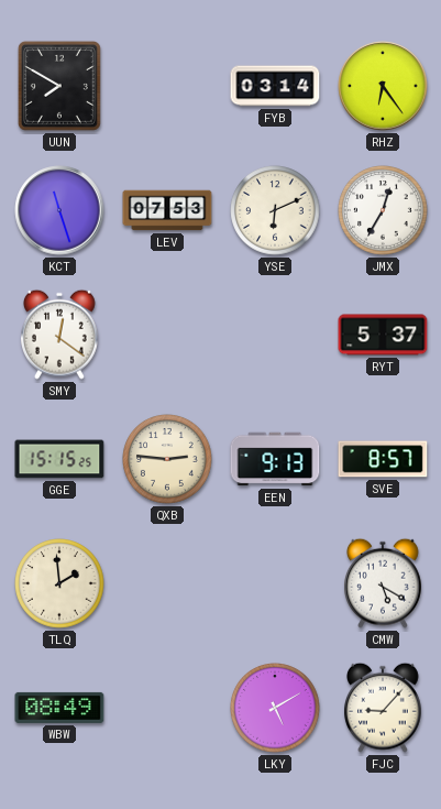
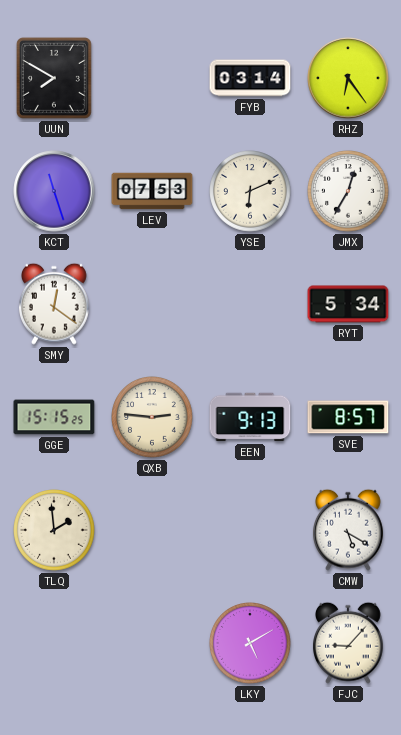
RYT: 5:37 -> 5:34
WBW: 08:49 -> none
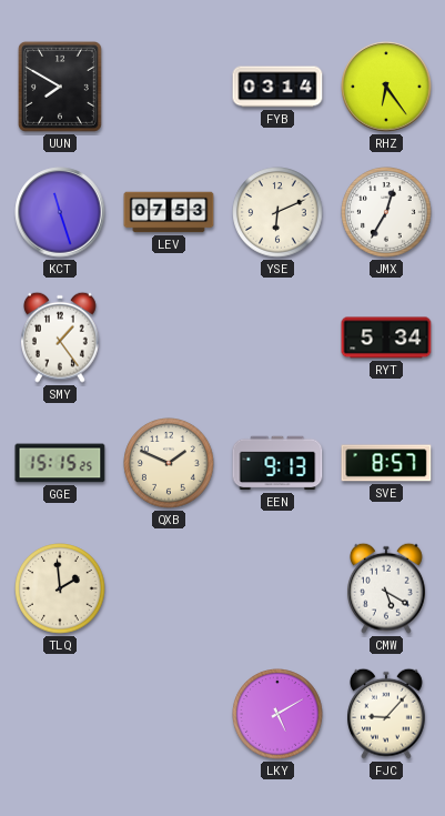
SMY: 12:21 -> 1:24
QXB: 2:46 -> 1:49
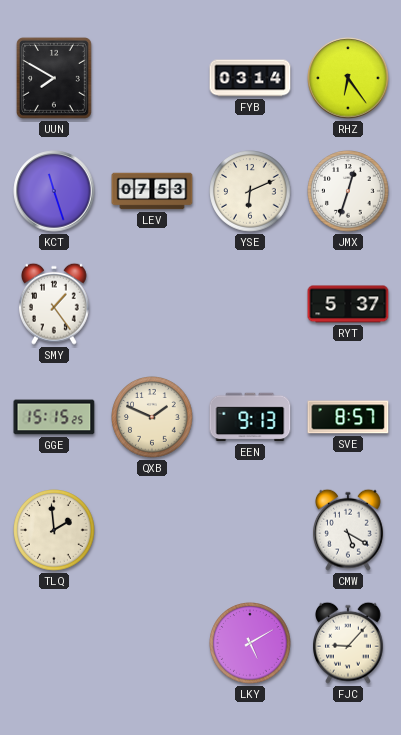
JMX: 12:35 -> 12:33
RYT: 5:34 -> 5:37
